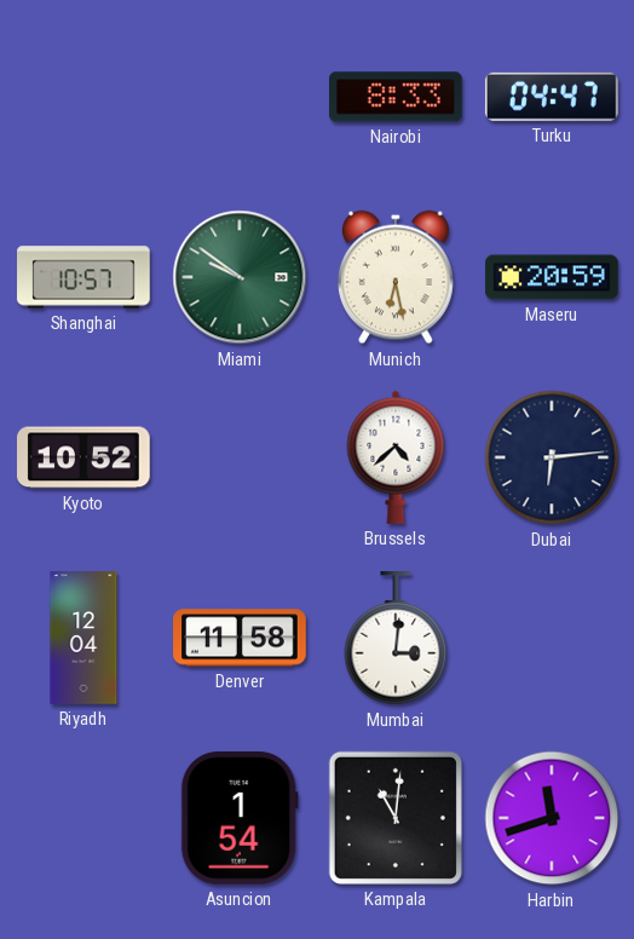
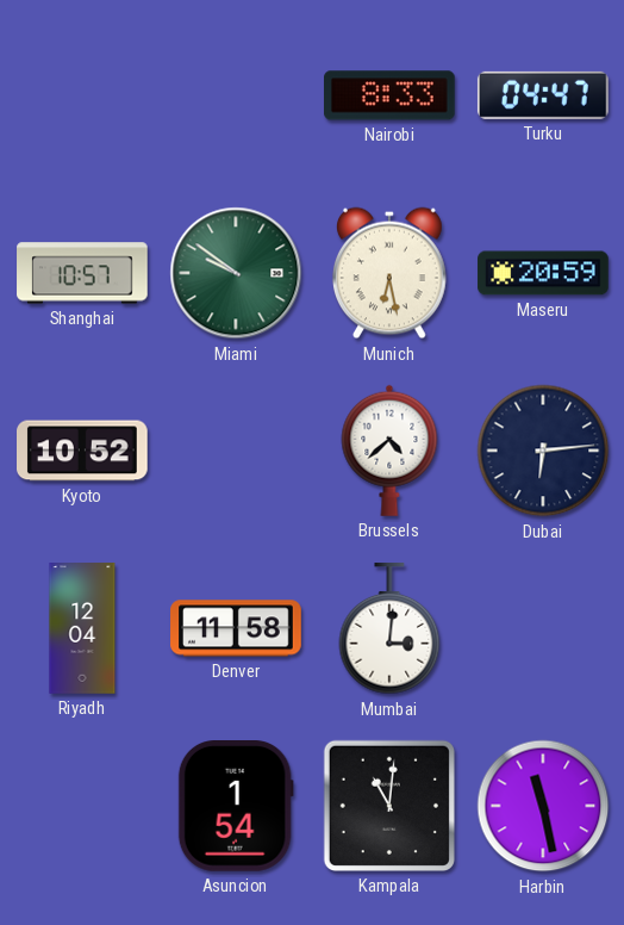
Harbin: 11:42 -> 11:28
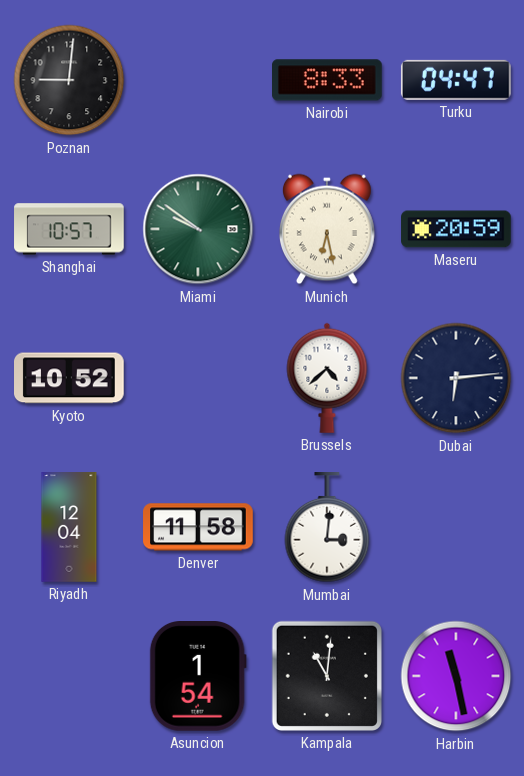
Poznan: none -> 9:01
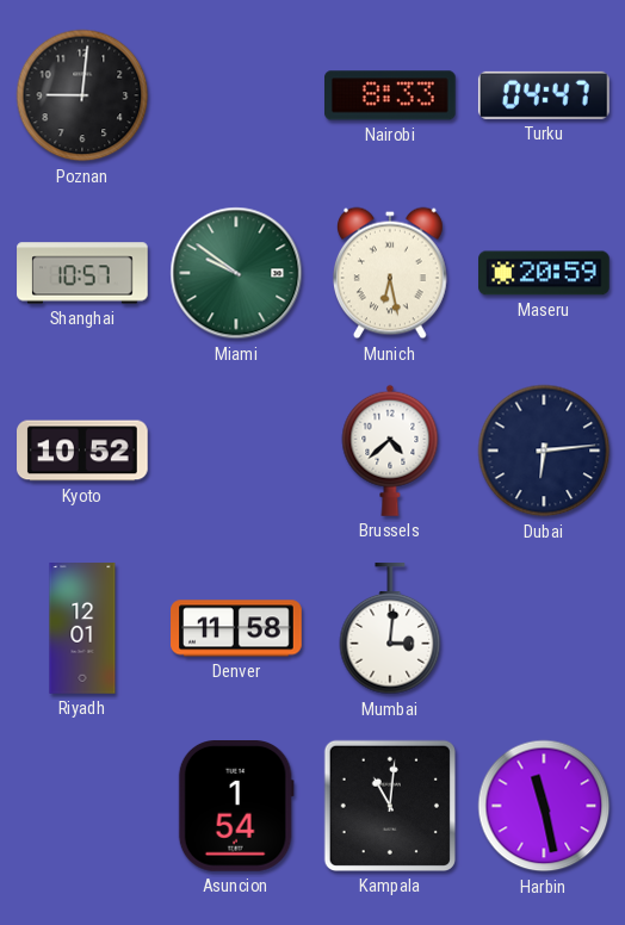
Riyadh: 12:04 -> 12:01
